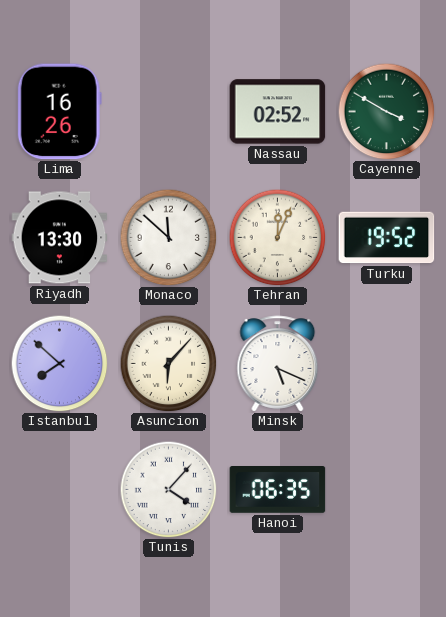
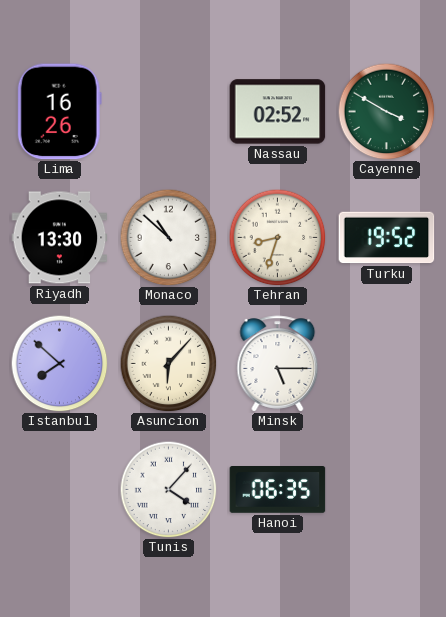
Monaco: 11:52 -> 10:52
Tehran: 12:04 -> 8:33
Minsk: 5:19 -> 5:15
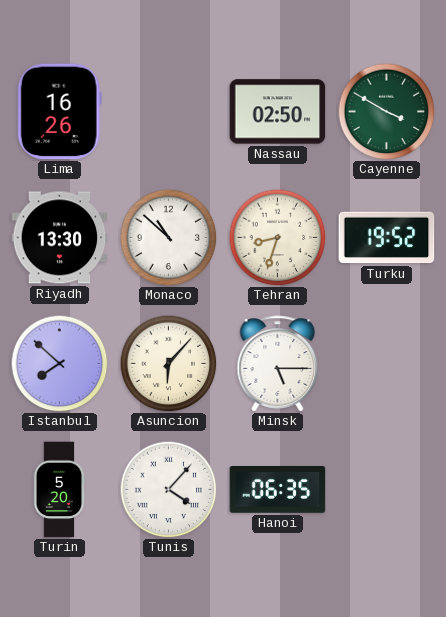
Nassau: 02:52 -> 02:50
Turin: none -> 5:20
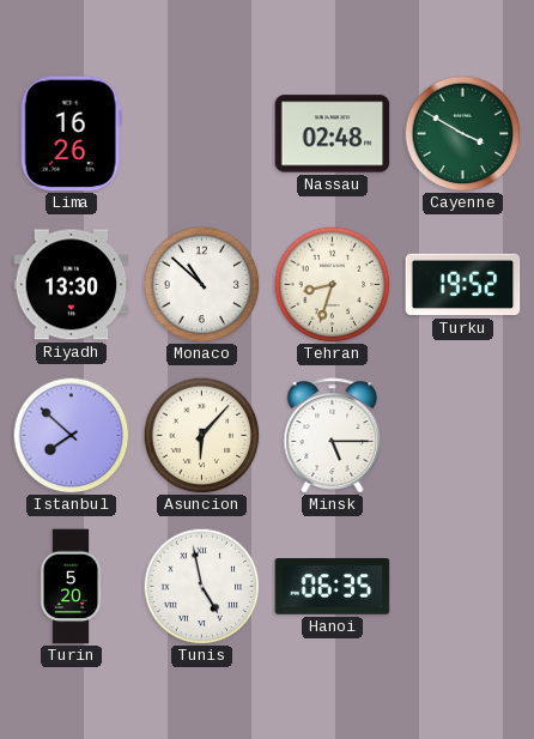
Nassau: 02:50 -> 02:48
Tunis: 4:07 -> 4:58
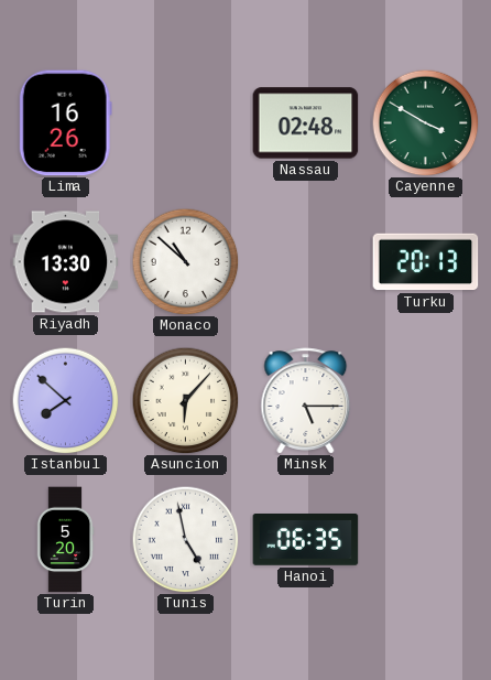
Tehran: 8:33 -> none
Turku: 19:52 -> 20:13
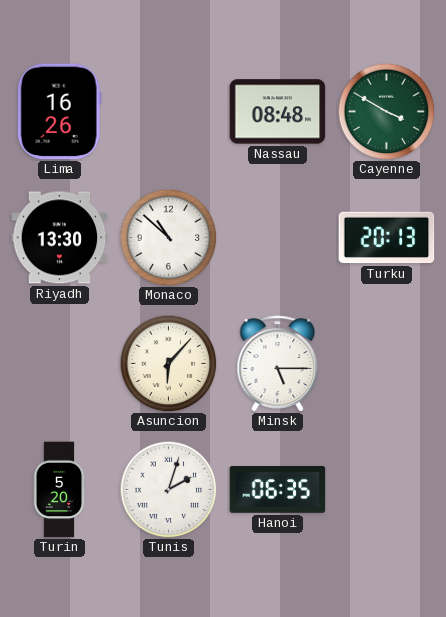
Nassau: 02:48 -> 08:48
Istanbul: 7:52 -> none
Tunis: 4:58 -> 2:03
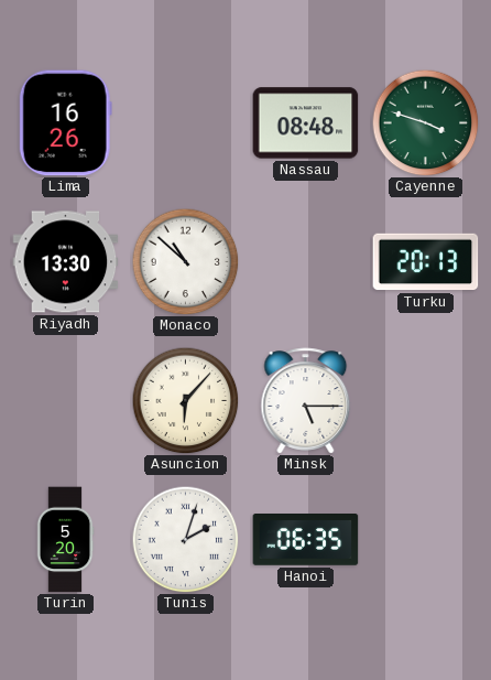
Cayenne: 3:50 -> 3:48
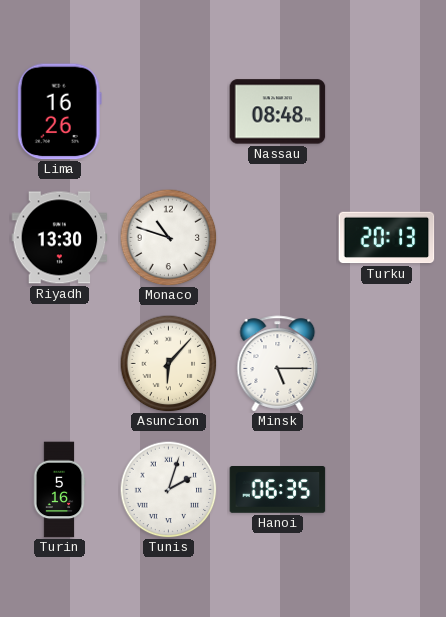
Cayenne: 3:48 -> none
Monaco: 10:52 -> 10:48
Turin: 5:20 -> 5:16
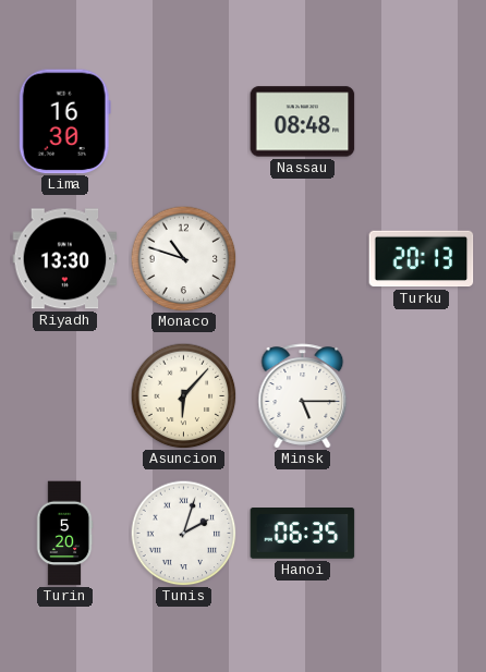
Lima: 16:26 -> 16:30
Turin: 5:16 -> 5:20
